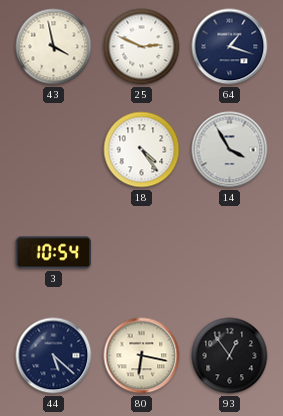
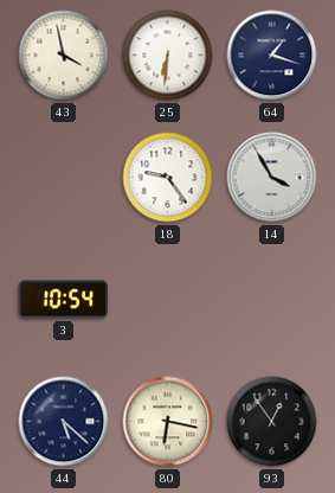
25: 2:49 -> 6:31
18: 4:24 -> 9:24
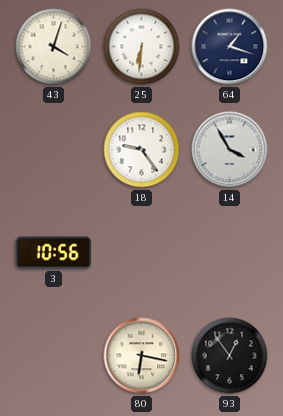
43: 3:58 -> 4:03
3: 10:54 -> 10:56
44: 5:22 -> none
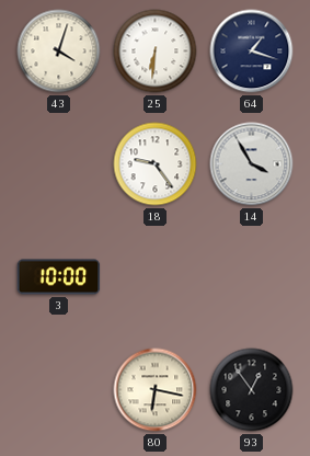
3: 10:56 -> 10:00
